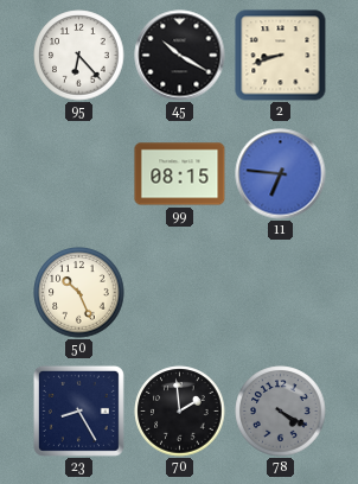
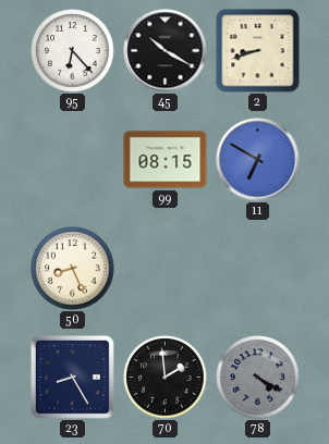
11: 6:46 -> 6:50
50: 10:26 -> 8:26
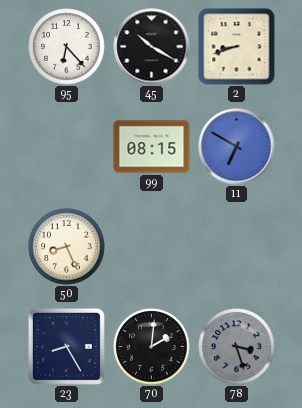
70: 1:59 -> 2:01
78: 4:20 -> 3:27
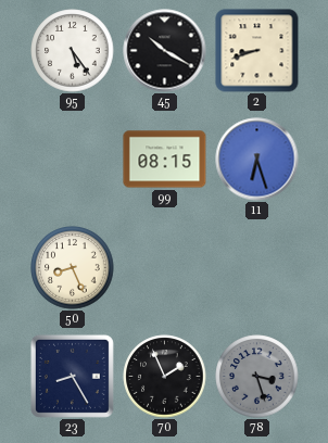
95: 6:23 -> 5:24
11: 6:50 -> 6:27
70: 2:01 -> 1:56
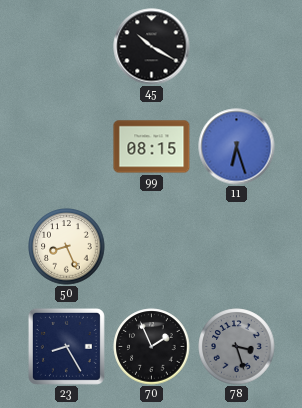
95: 5:24 -> none
2: 8:42 -> none
